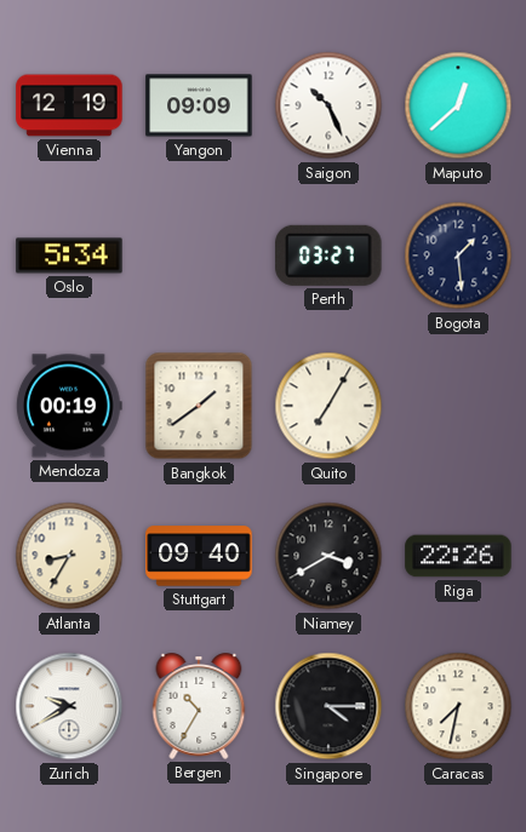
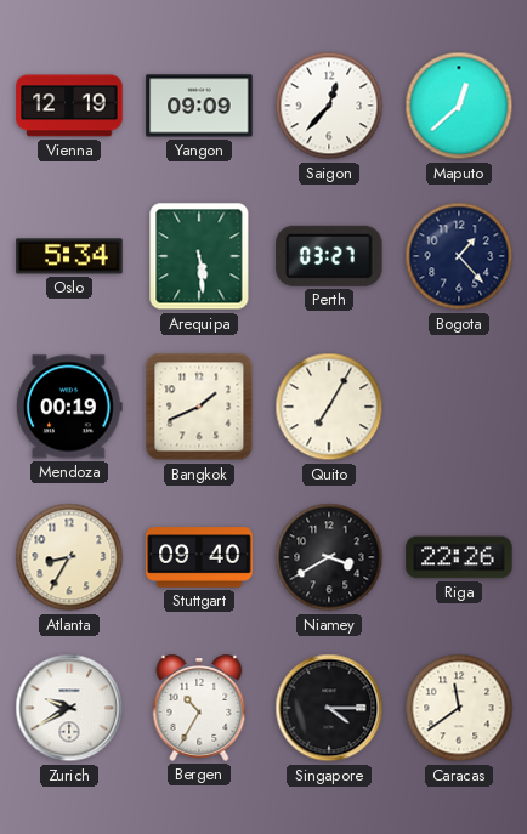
Saigon: 10:26 -> 12:37
Arequipa: none -> 5:29
Bogota: 1:29 -> 1:23
Bangkok: 1:39 -> 1:41
Caracas: 7:32 -> 11:39
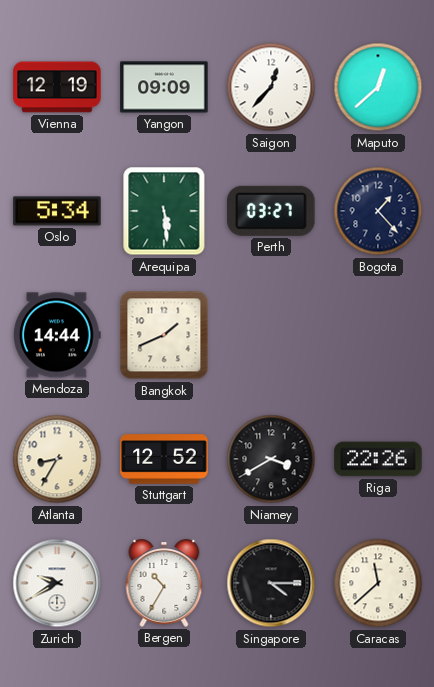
Mendoza: 00:19 -> 14:44
Quito: 7:05 -> none
Stuttgart: 09:40 -> 12:52
Caracas: 11:39 -> 11:38
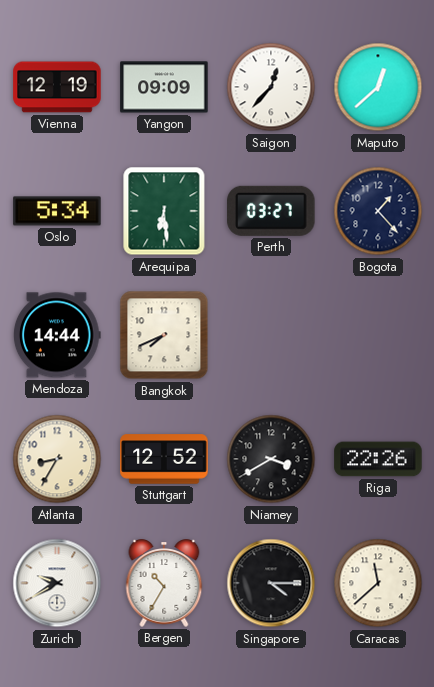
Arequipa: 5:29 -> 6:29
Bangkok: 1:41 -> 7:41
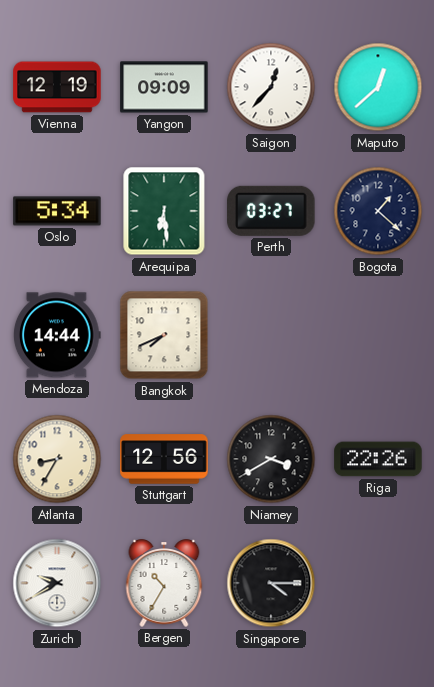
Bogota: 1:23 -> 1:22
Stuttgart: 12:52 -> 12:56
Caracas: 11:38 -> none
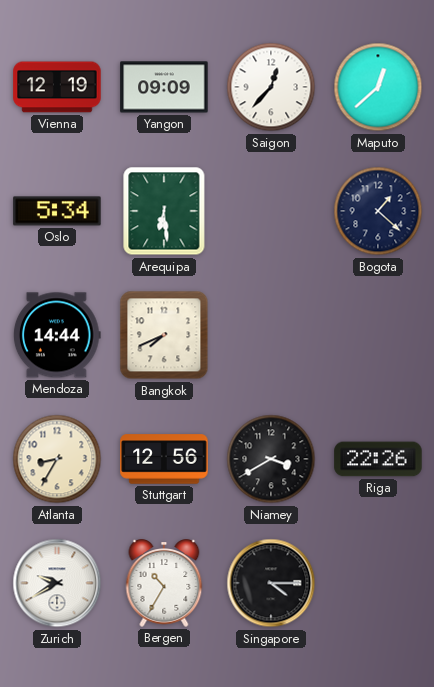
Perth: 03:27 -> none
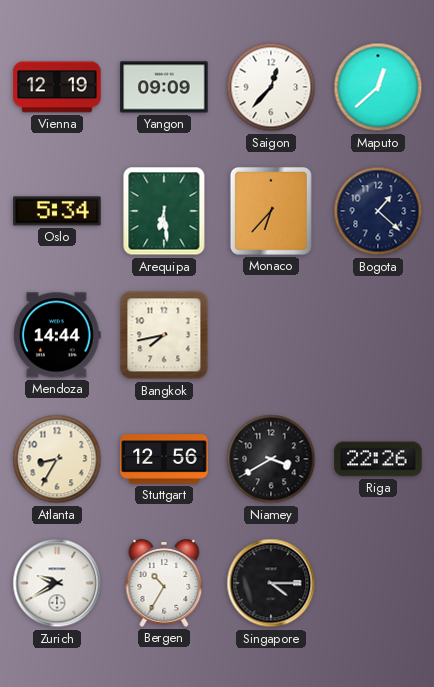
Monaco: none -> 6:37
Bangkok: 7:41 -> 7:43
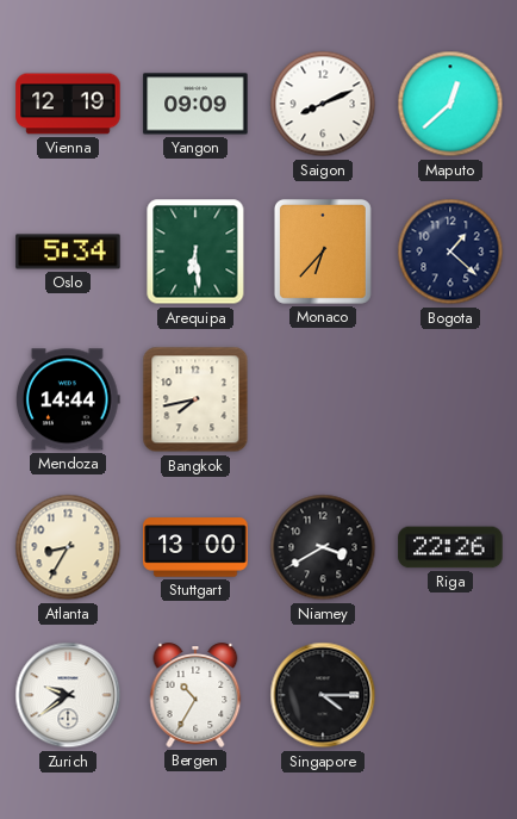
Saigon: 12:37 -> 8:11
Stuttgart: 12:56 -> 13:00
Zurich: 9:40 -> 9:39
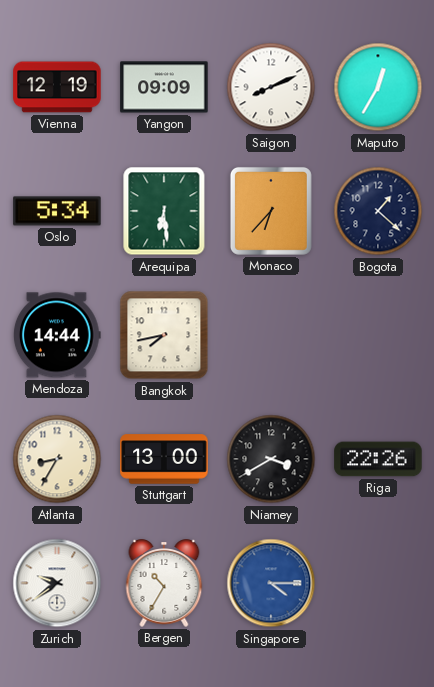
Maputo: 12:38 -> 12:35
Singapore dial: black -> blue
